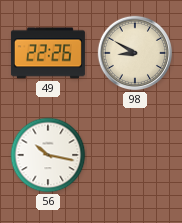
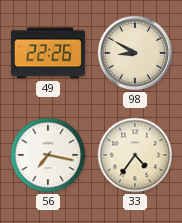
56: 10:17 -> 7:17
33: none -> 4:36
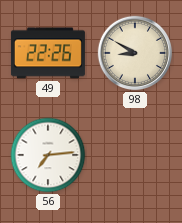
56: 7:17 -> 7:14
33: 4:36 -> none
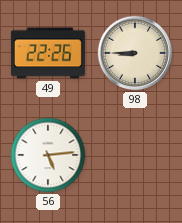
98: 8:50 -> 8:45
56: 7:14 -> 5:14
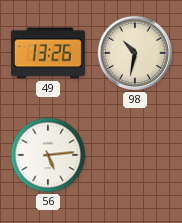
49: 22:26 -> 13:26
98: 8:45 -> 10:32
